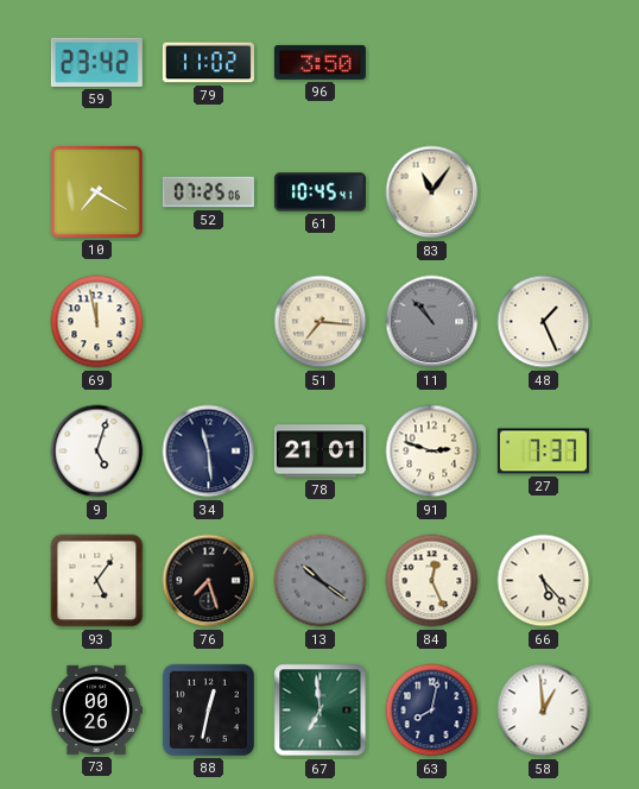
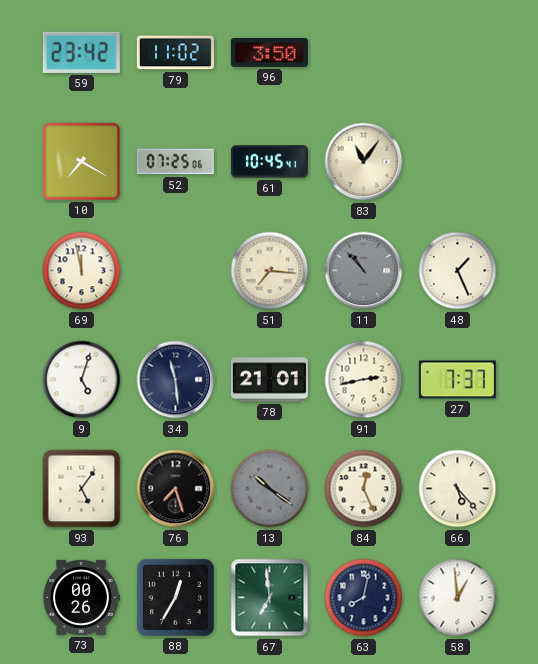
91: 2:48 -> 2:43
88: 12:32 -> 12:35
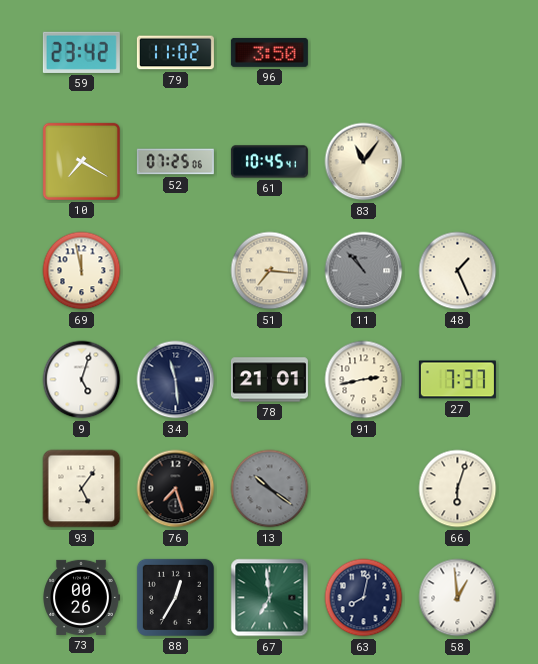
84: 12:26 -> none
66: 5:23 -> 6:03
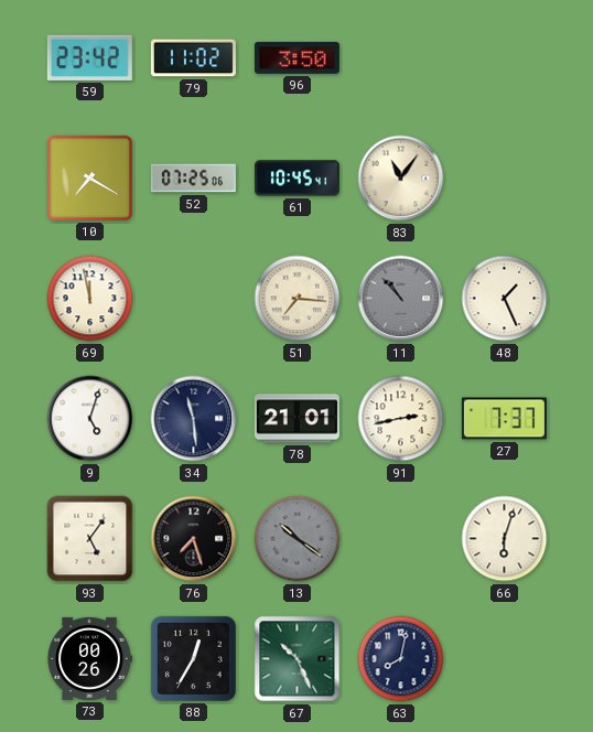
67: 6:59 -> 10:26
58: 12:59 -> none
